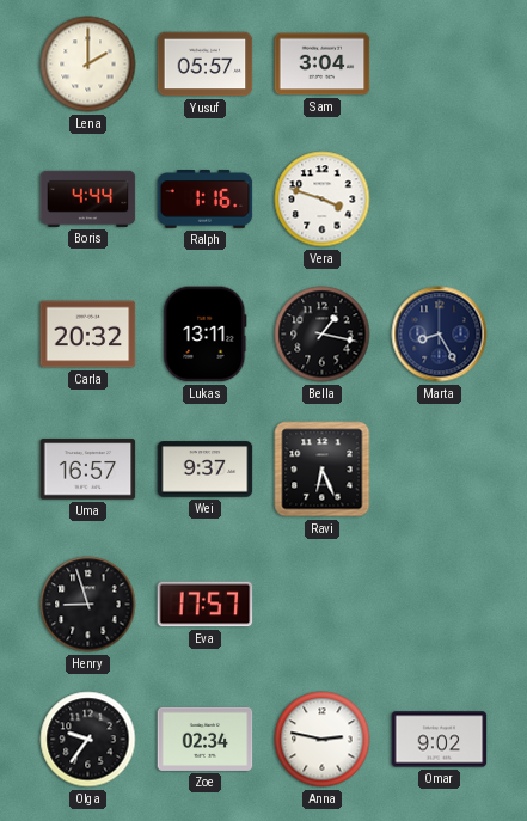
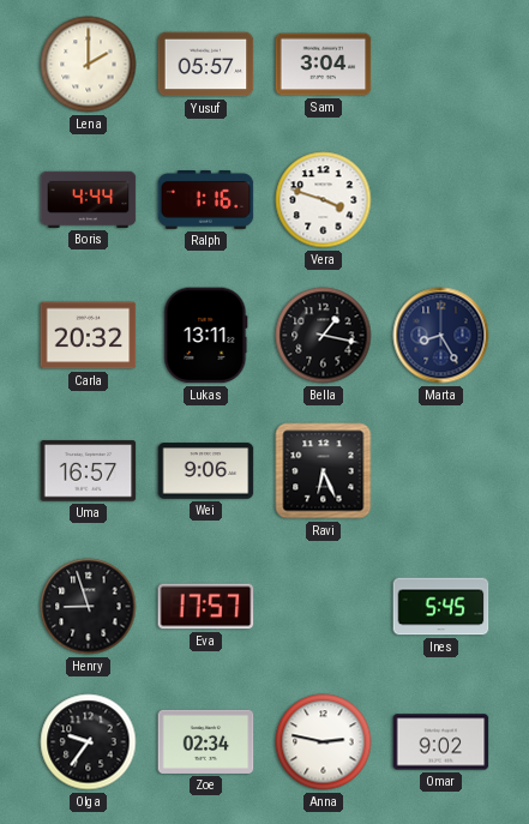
Wei: 9:37 -> 9:06
Ines: none -> 5:45
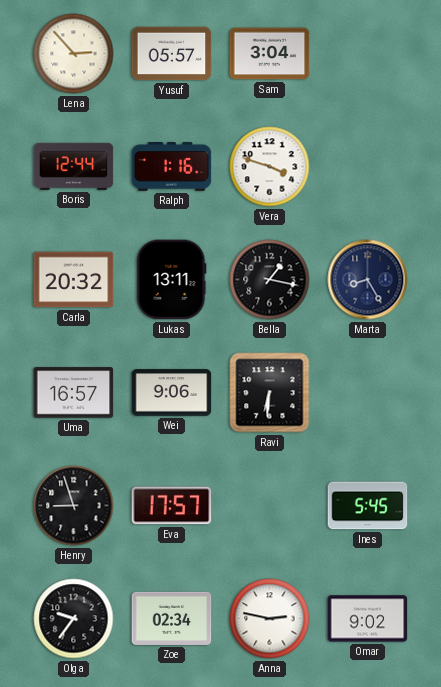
Lena: 2:00 -> 2:53
Boris: 4:44 -> 12:44
Ravi: 6:26 -> 6:31
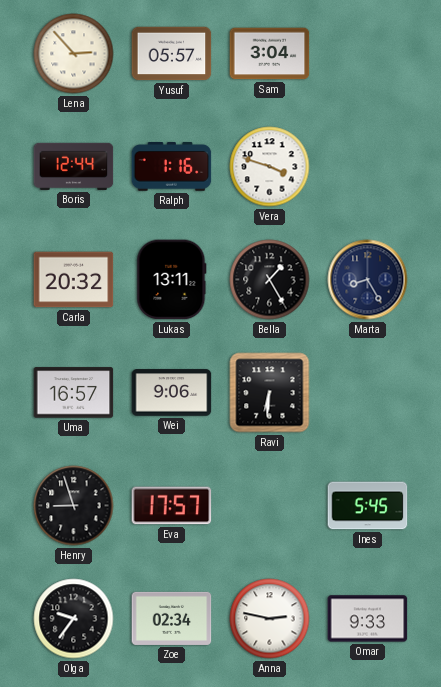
Bella: 1:17 -> 1:25
Omar: 9:02 -> 9:33
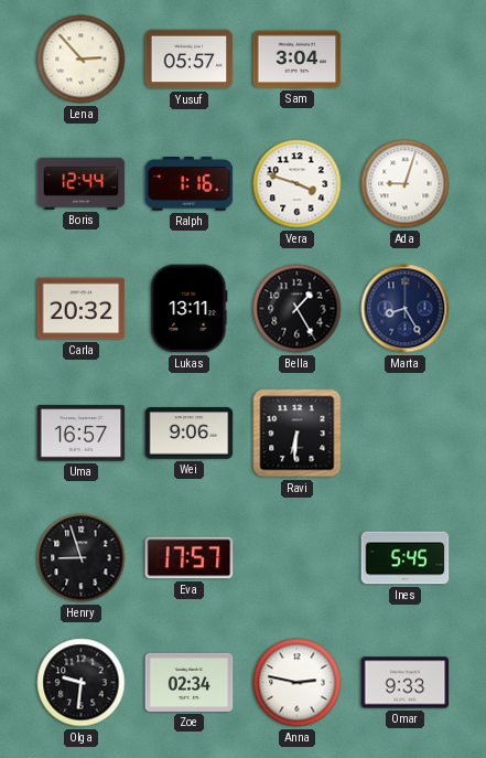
Ada: none -> 9:03
Olga: 9:36 -> 9:31
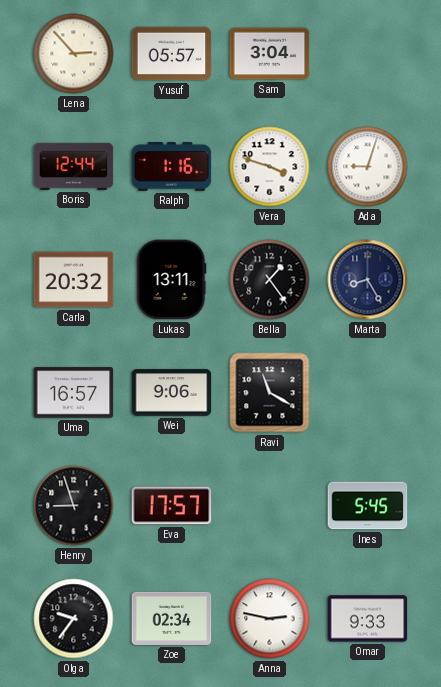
Bella: 1:25 -> 1:24
Ravi: 6:31 -> 11:20
Olga: 9:31 -> 9:36
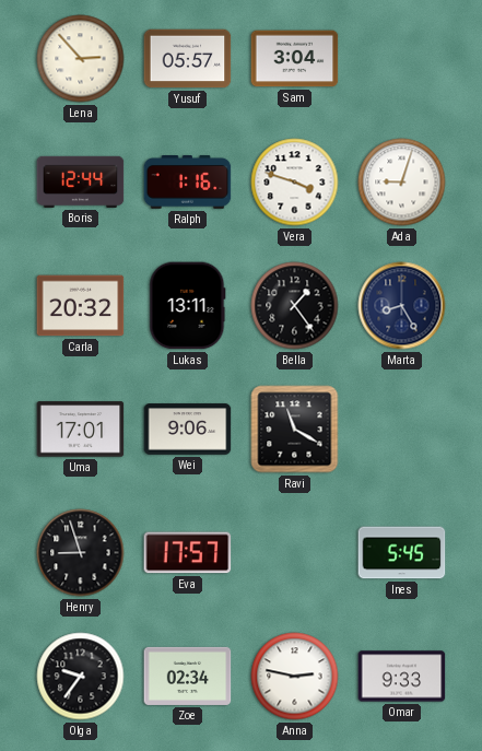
Uma: 16:57 -> 17:01
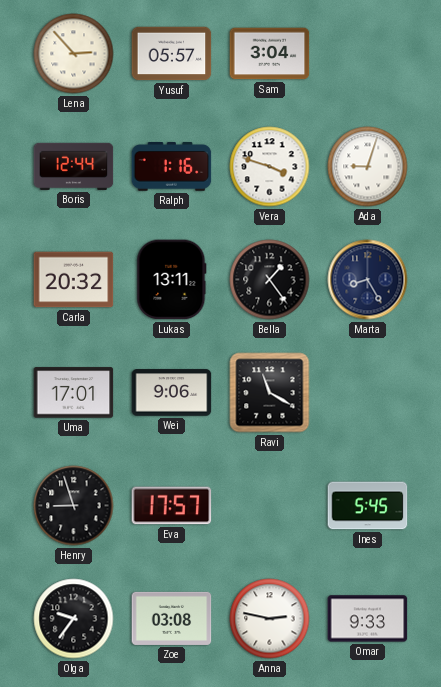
Zoe: 02:34 -> 03:08
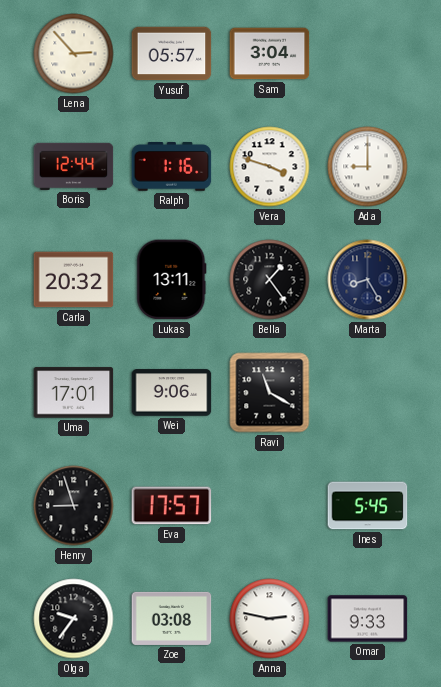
Ada: 9:03 -> 9:00
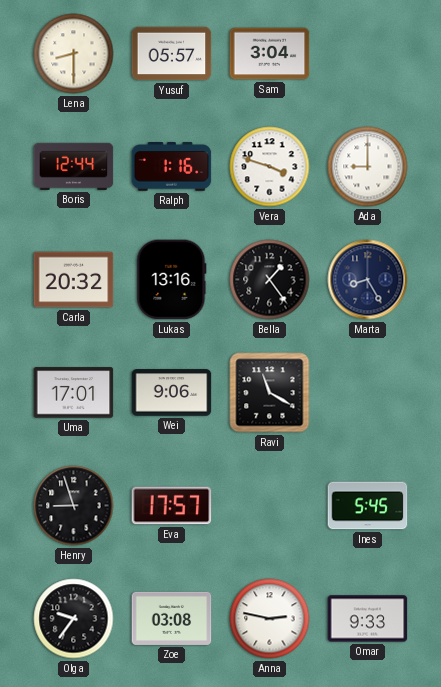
Lena: 2:53 -> 8:30
Lukas: 13:11 -> 13:16
